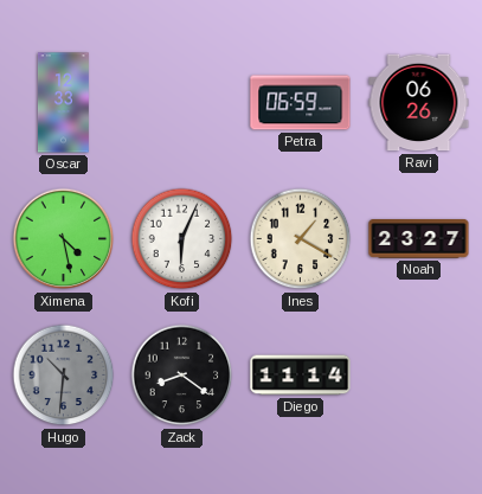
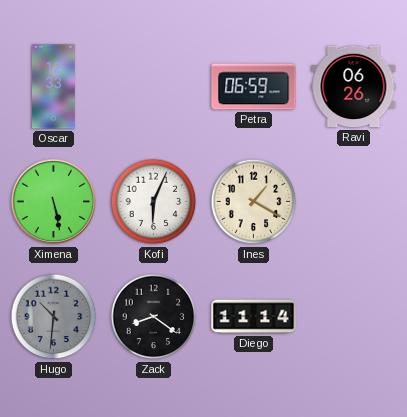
Ximena: 4:28 -> 5:28
Noah: 23:27 -> none
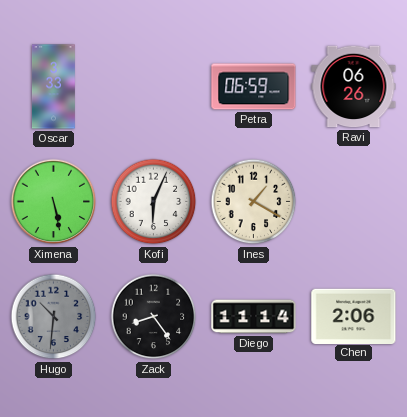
Oscar: 12:33 -> 3:33
Zack: 8:21 -> 8:24
Chen: none -> 2:06
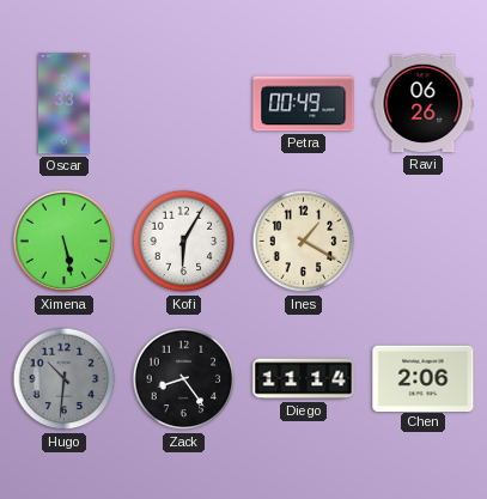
Petra: 06:59 -> 00:49
Kofi: 6:04 -> 6:05
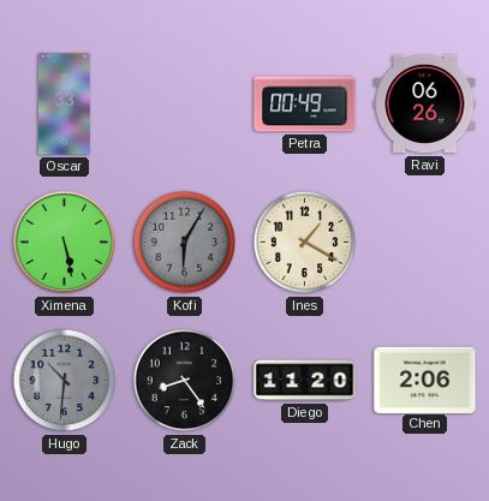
Kofi dial: white -> grey
Diego: 11:14 -> 11:20
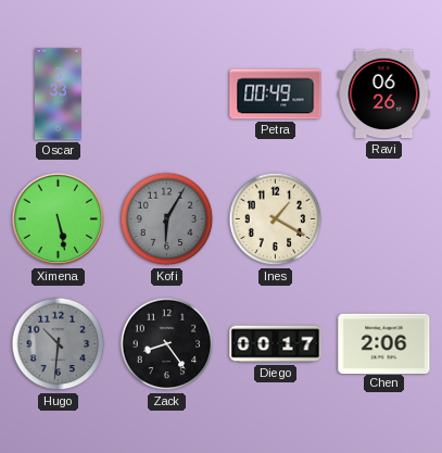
Diego: 11:20 -> 00:17
